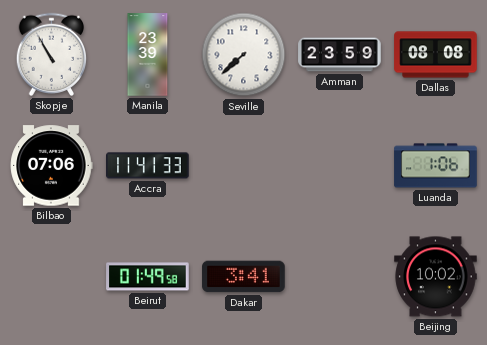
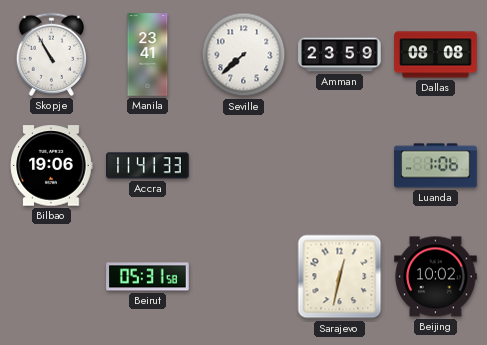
Manila: 23:39 -> 23:41
Bilbao: 07:06 -> 19:06
Beirut: 01:49 -> 05:31
Dakar: 3:41 -> none
Sarajevo: none -> 12:32
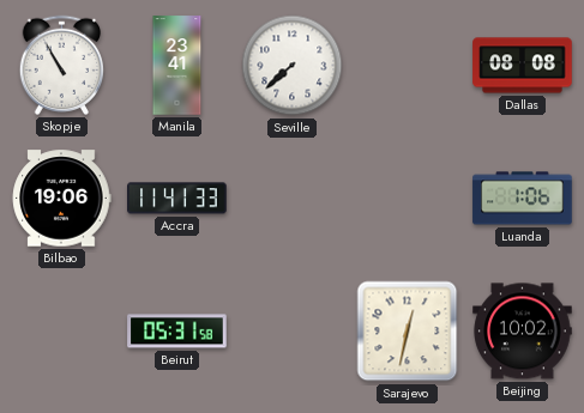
Amman: 23:59 -> none
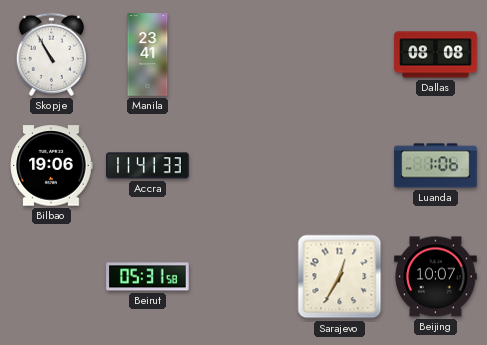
Seville: 7:38 -> none
Sarajevo: 12:32 -> 12:35
Beijing: 10:02 -> 10:07
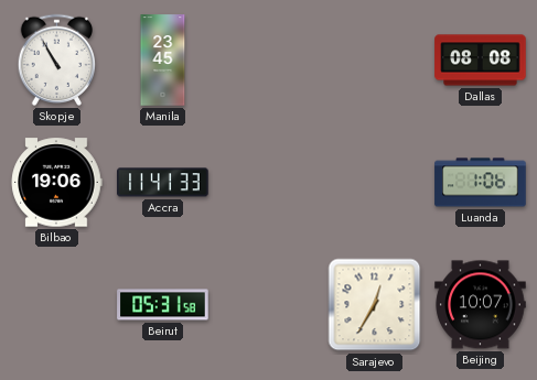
Manila: 23:41 -> 23:45
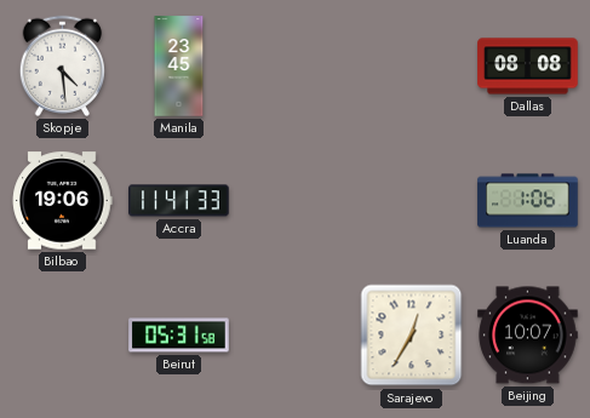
Skopje: 10:55 -> 4:29
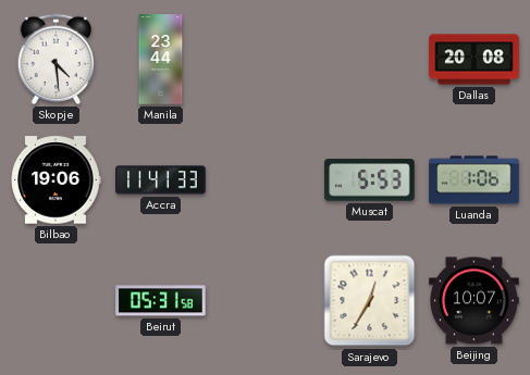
Manila: 23:45 -> 23:44
Dallas: 08:08 -> 20:08
Muscat: none -> 5:53
